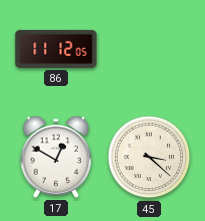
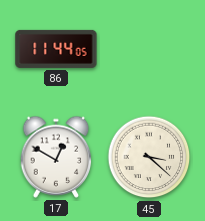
86: 11:12 -> 11:44
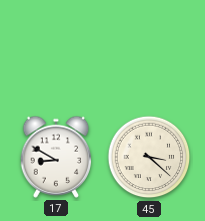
86: 11:44 -> none
17: 12:50 -> 8:50
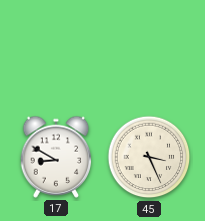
45: 3:22 -> 3:26
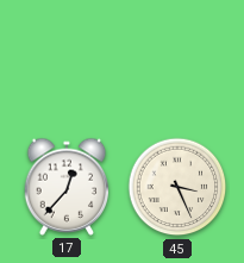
17: 8:50 -> 12:37
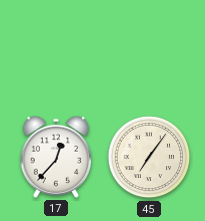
45: 3:26 -> 7:06
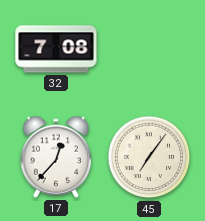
32: none -> 7:08
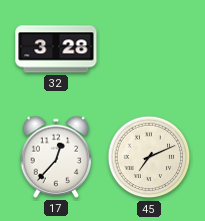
32: 7:08 -> 3:28
45: 7:06 -> 7:11
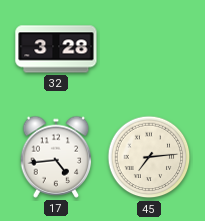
17: 12:37 -> 4:44
45: 7:11 -> 7:14
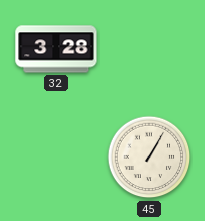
17: 4:44 -> none
45: 7:14 -> 1:05
